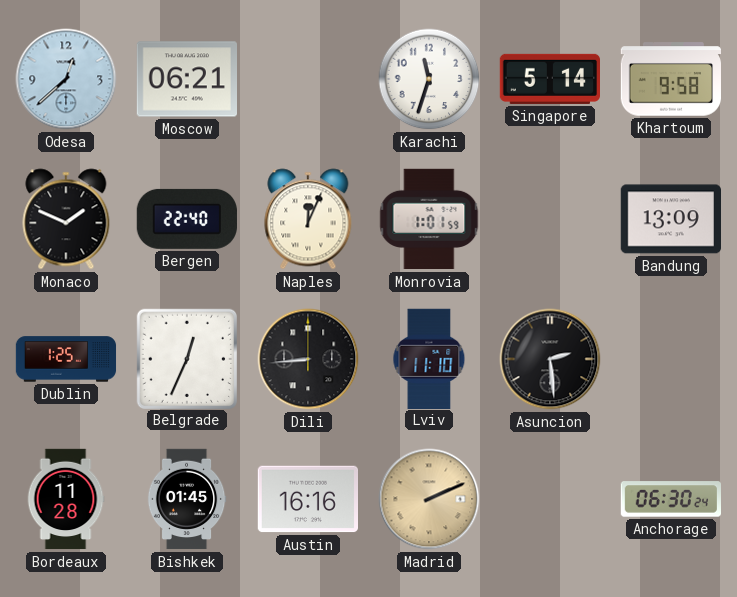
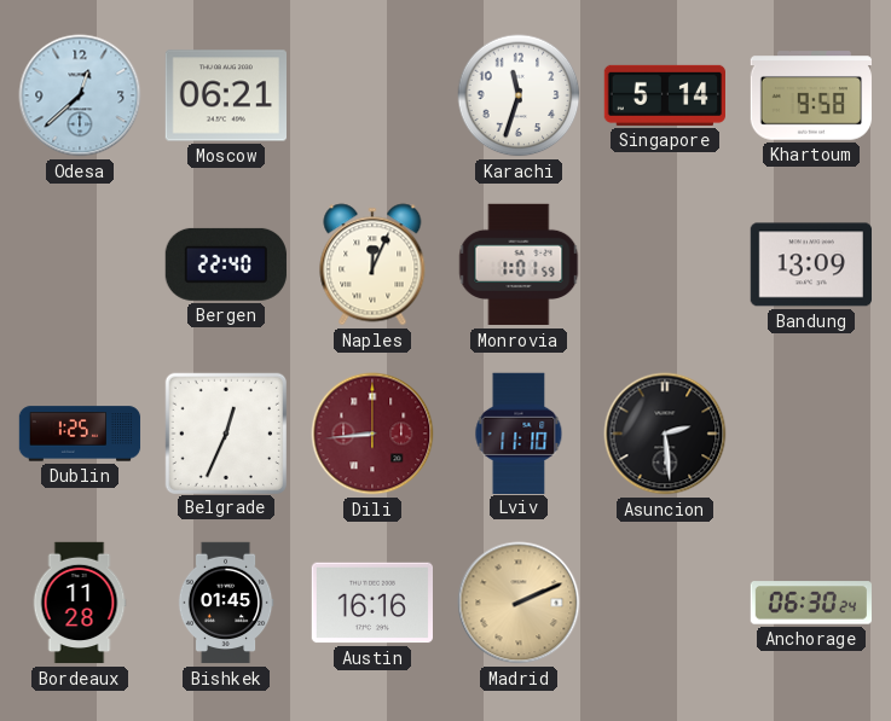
Monaco: 1:49 -> none
Dili dial: black -> burgundy
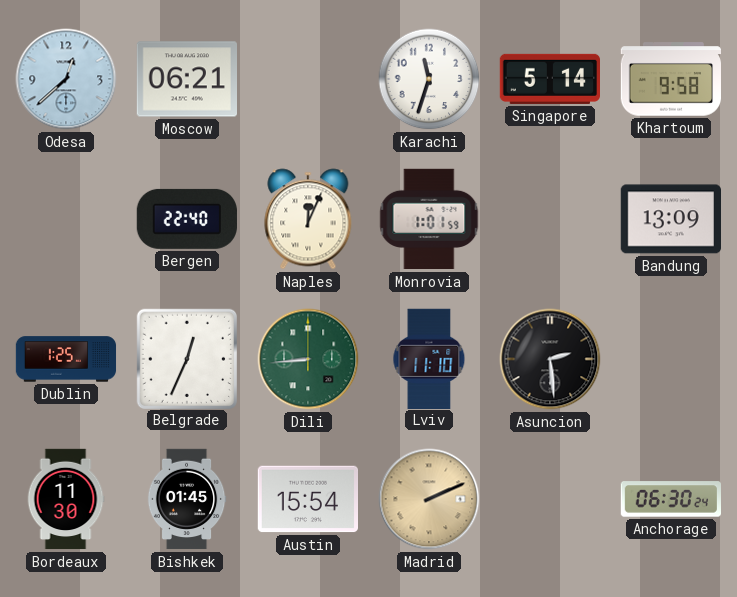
Dili dial: burgundy -> green
Bordeaux: 11:28 -> 11:30
Austin: 16:16 -> 15:54
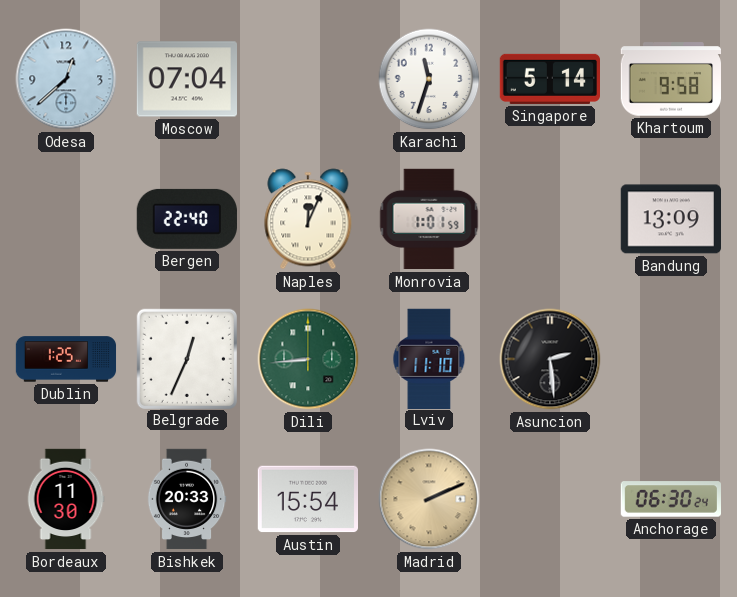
Moscow: 06:21 -> 07:04
Bishkek: 01:45 -> 20:33
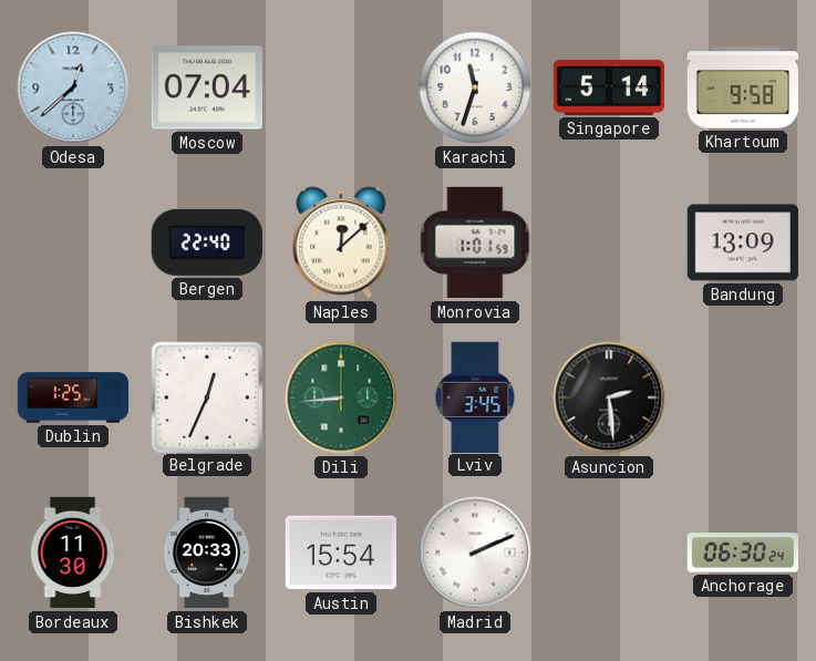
Naples: 12:04 -> 12:08
Lviv: 11:10 -> 3:45
Madrid dial: champagne -> white
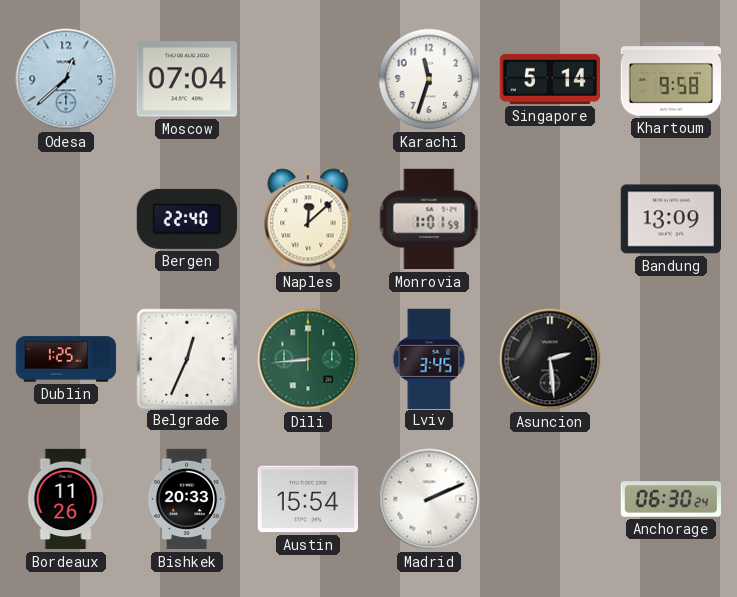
Bordeaux: 11:30 -> 11:26
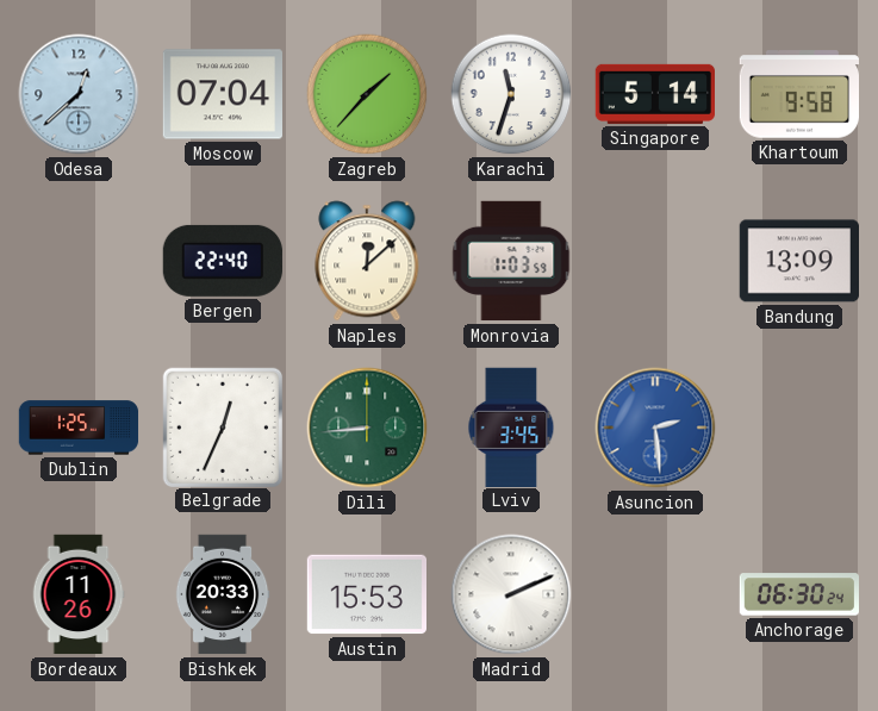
Zagreb: none -> 1:37
Monrovia: 1:01 -> 1:03
Asuncion dial: black -> blue
Austin: 15:54 -> 15:53
